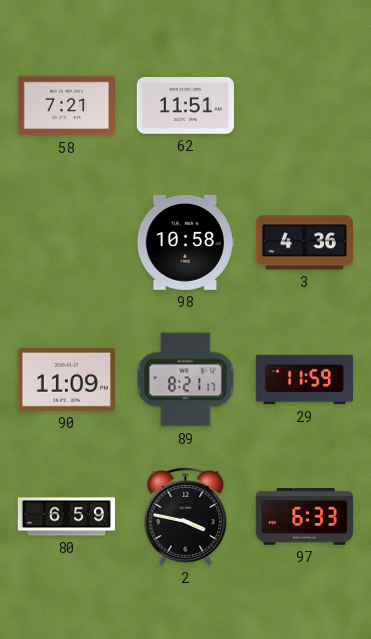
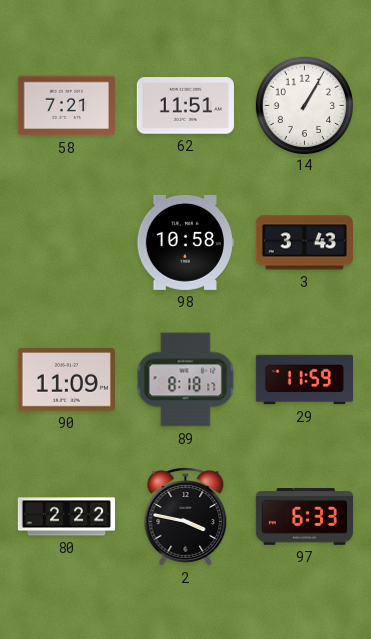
14: none -> 1:05
3: 4:36 -> 3:43
89: 8:21 -> 8:18
80: 6:59 -> 2:22
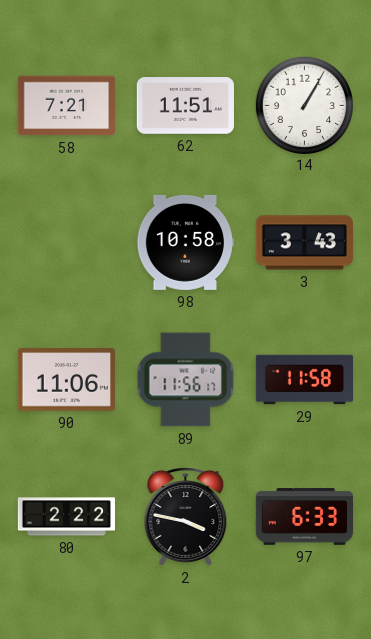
90: 11:09 -> 11:06
89: 8:18 -> 11:56
29: 11:59 -> 11:58
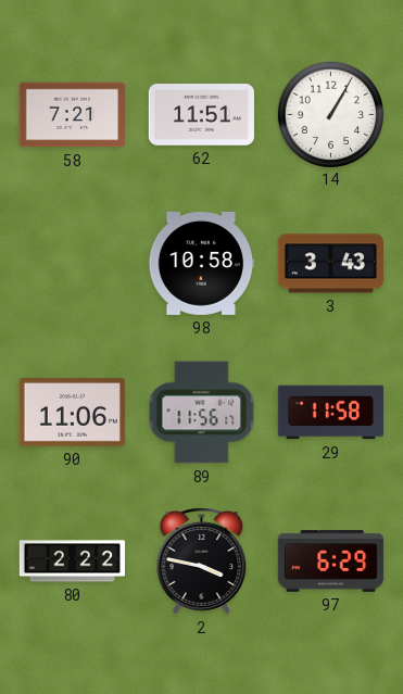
97: 6:33 -> 6:29
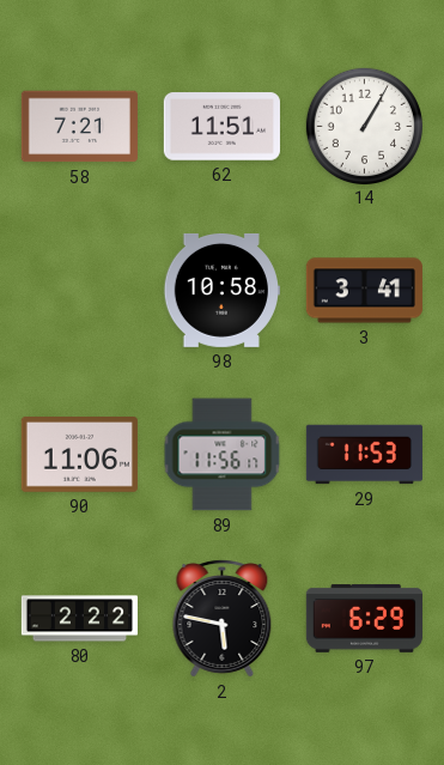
3: 3:43 -> 3:41
29: 11:58 -> 11:53
2: 3:47 -> 5:47
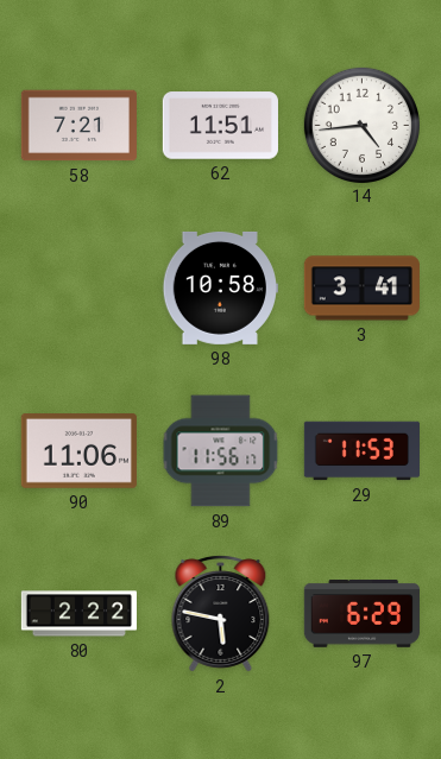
14: 1:05 -> 4:44
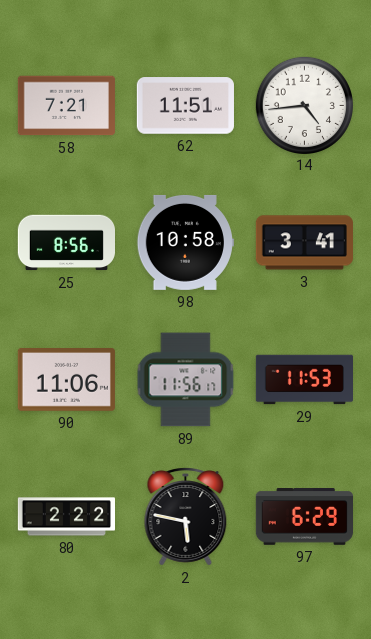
25: none -> 8:56
